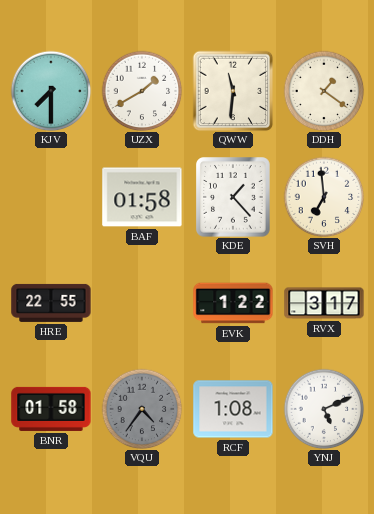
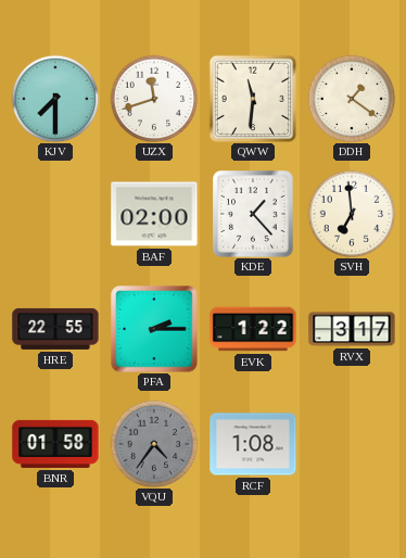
UZX: 1:40 -> 11:42
BAF: 01:58 -> 02:00
PFA: none -> 2:15
YNJ: 5:11 -> none
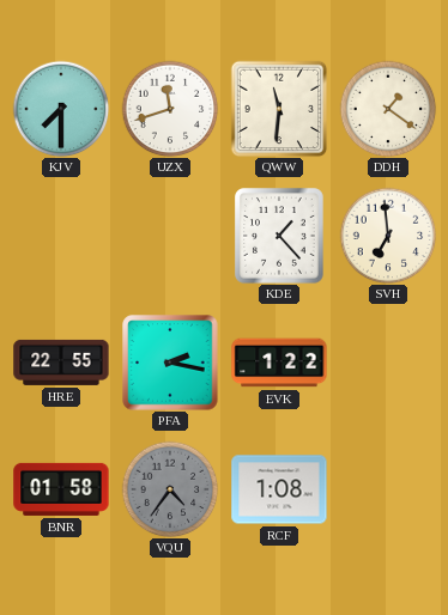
BAF: 02:00 -> none
PFA: 2:15 -> 2:17
RVX: 3:17 -> none
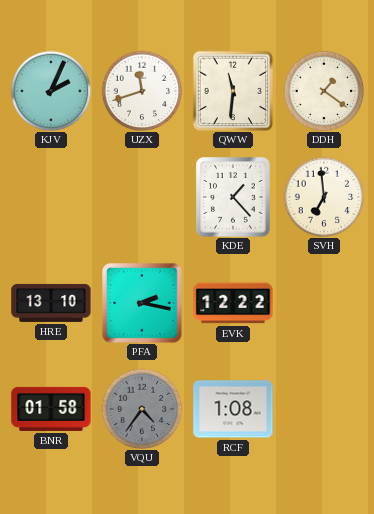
KJV: 7:30 -> 2:04
HRE: 22:55 -> 13:10
EVK: 1:22 -> 12:22
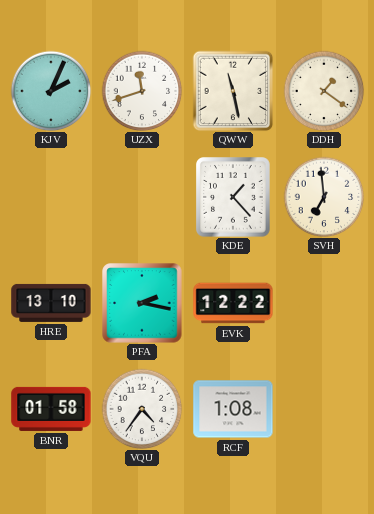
QWW: 11:31 -> 11:28
VQU dial: grey -> white
